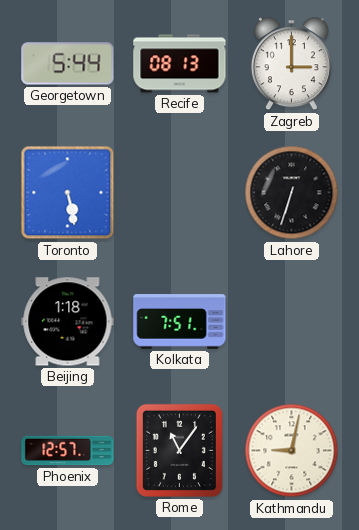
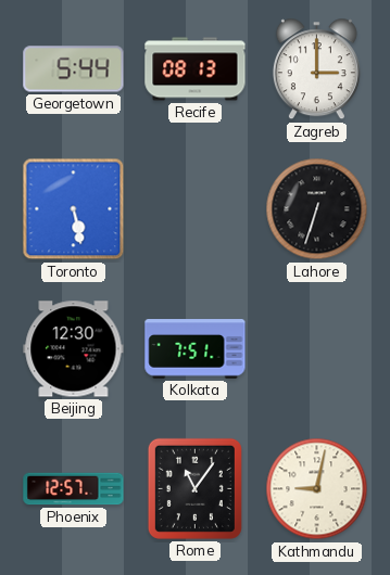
Beijing: 1:18 -> 12:30
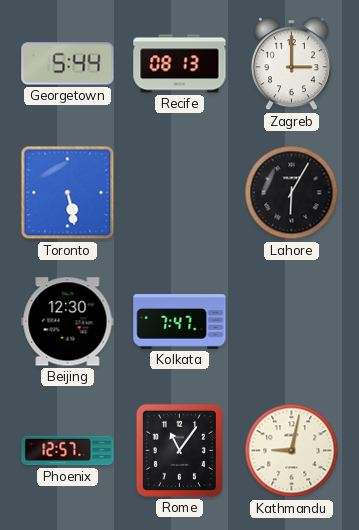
Lahore: 6:33 -> 6:05
Kolkata: 7:51 -> 7:47
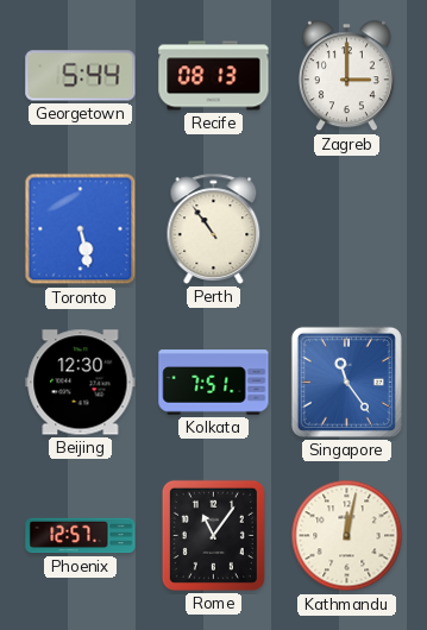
Perth: none -> 10:54
Lahore: 6:05 -> none
Kolkata: 7:47 -> 7:51
Singapore: none -> 11:24
Kathmandu: 9:02 -> 12:02
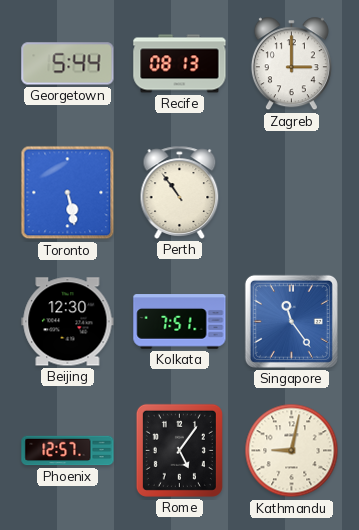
Rome: 11:06 -> 5:06
Kathmandu: 12:02 -> 9:02
